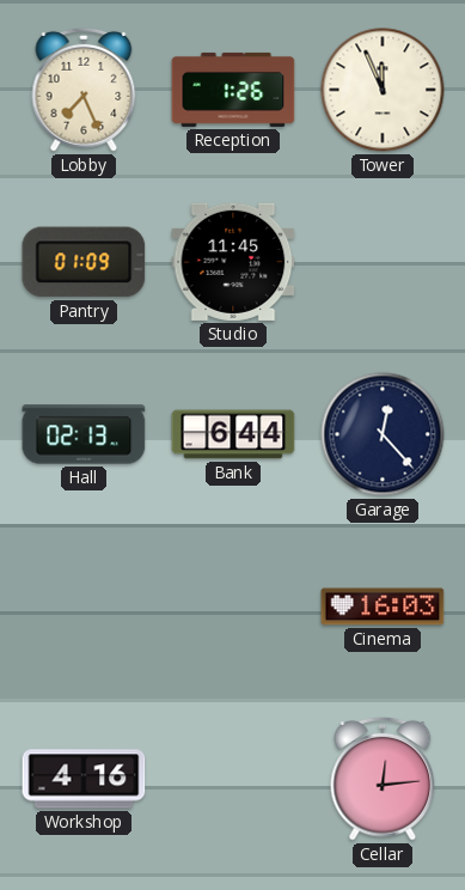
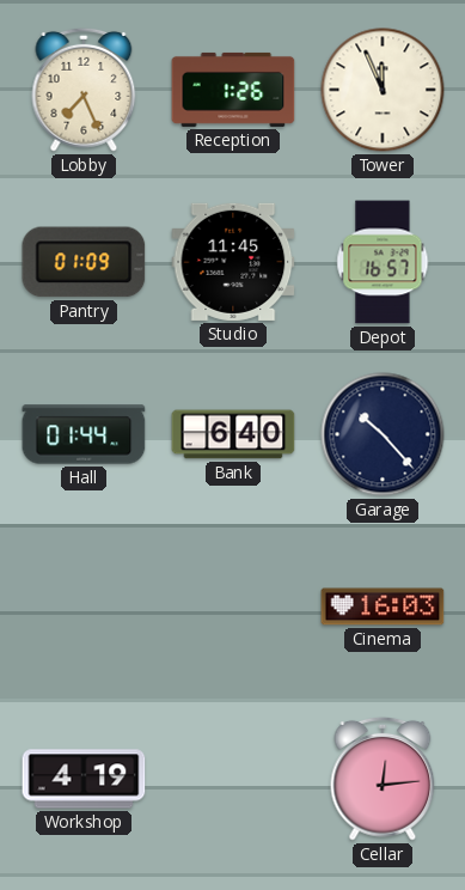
Depot: none -> 16:57
Hall: 02:13 -> 01:44
Bank: 6:44 -> 6:40
Garage: 12:23 -> 10:23
Workshop: 4:16 -> 4:19
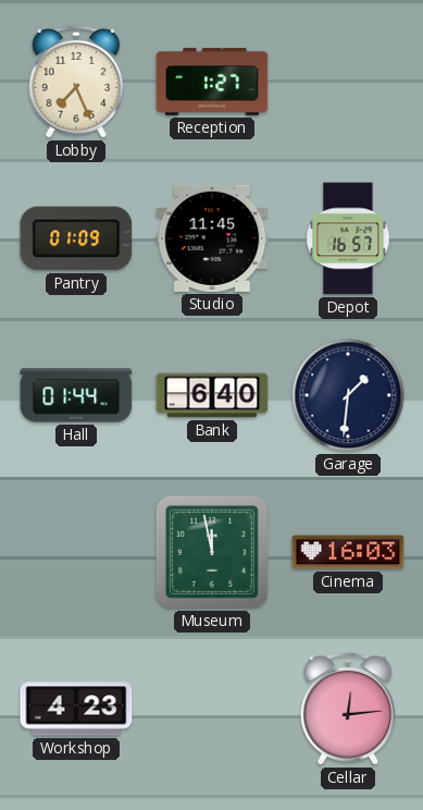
Reception: 1:26 -> 1:27
Tower: 11:56 -> none
Garage: 10:23 -> 1:31
Museum: none -> 11:58
Workshop: 4:19 -> 4:23
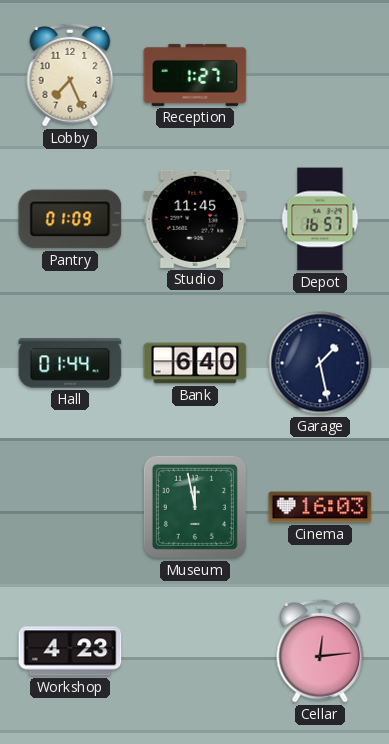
Garage: 1:31 -> 1:28
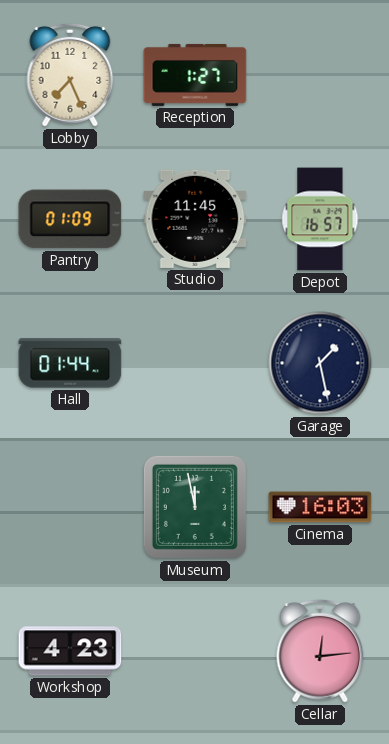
Bank: 6:40 -> none
